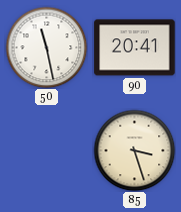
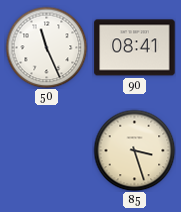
50: 11:28 -> 11:26
90: 20:41 -> 08:41
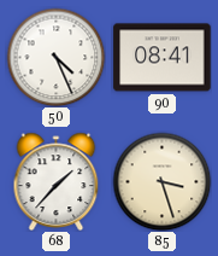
50: 11:26 -> 4:26
68: none -> 1:37
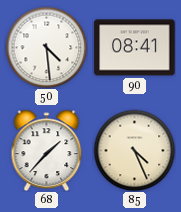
50: 4:26 -> 4:29
85: 3:27 -> 4:26
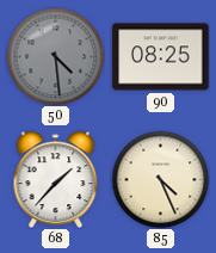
50 dial: white -> grey
90: 08:41 -> 08:25
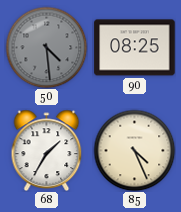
68: 1:37 -> 1:35
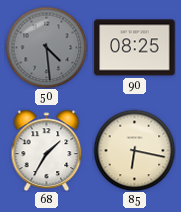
85: 4:26 -> 6:17
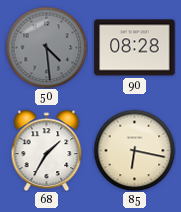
90: 08:25 -> 08:28
